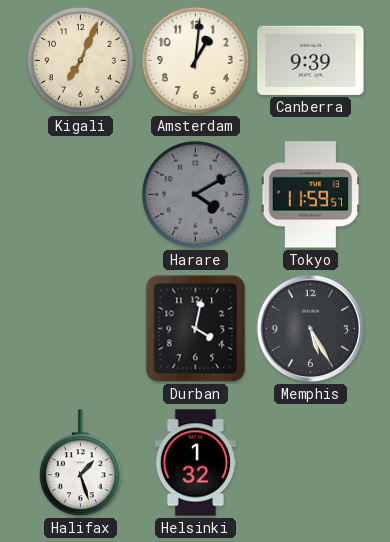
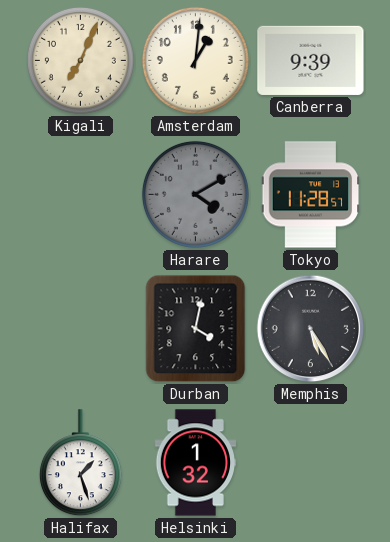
Tokyo: 11:59 -> 11:28
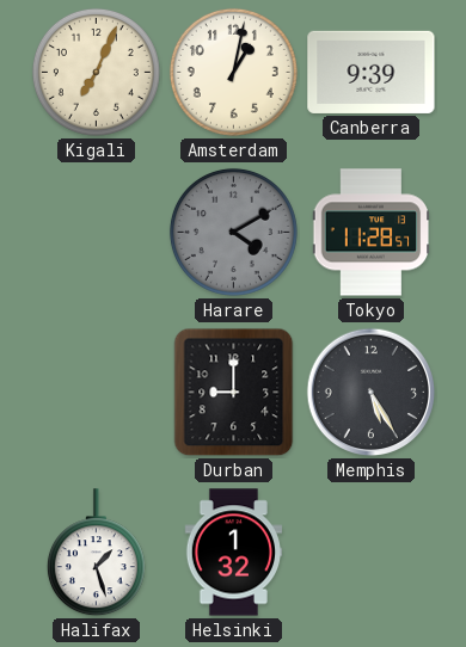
Amsterdam: 1:01 -> 1:02
Durban: 4:02 -> 9:00
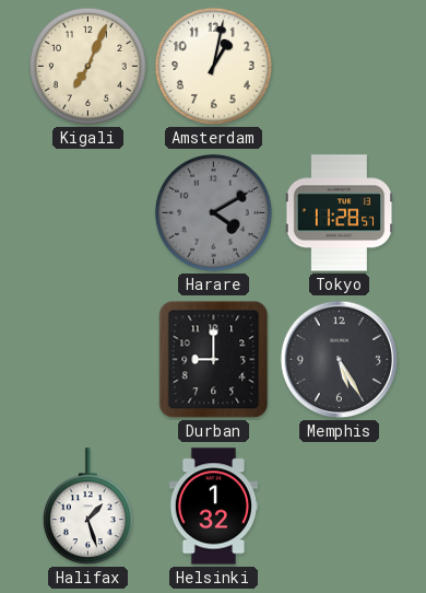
Canberra: 9:39 -> none
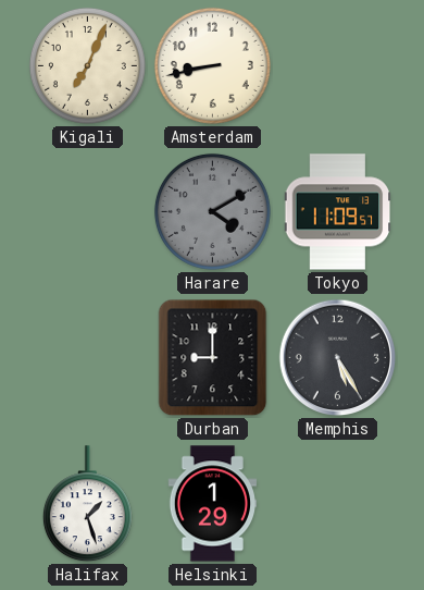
Amsterdam: 1:02 -> 8:43
Tokyo: 11:28 -> 11:09
Helsinki: 1:32 -> 1:29
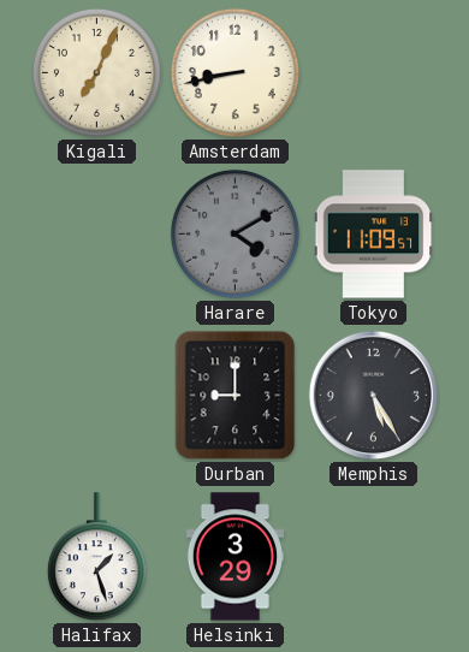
Helsinki: 1:29 -> 3:29
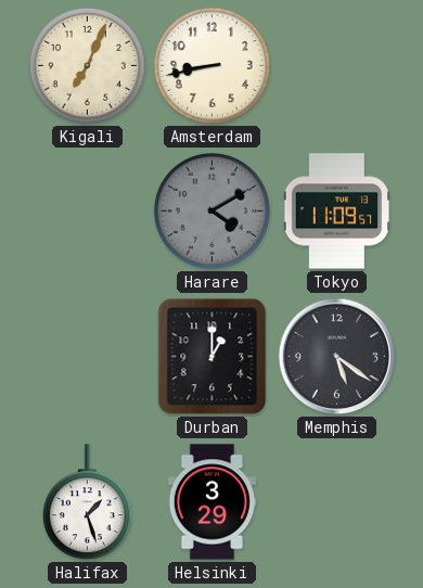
Durban: 9:00 -> 1:00
Memphis: 5:25 -> 5:21
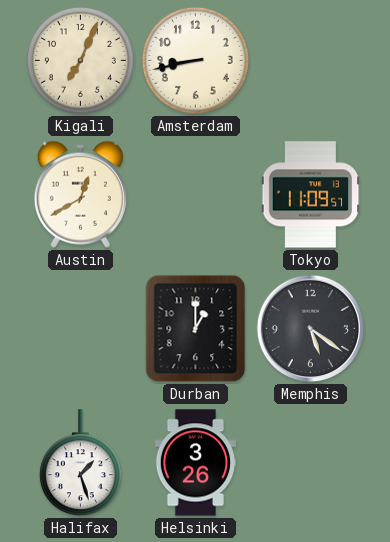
Austin: none -> 12:40
Harare: 4:10 -> none
Helsinki: 3:29 -> 3:26
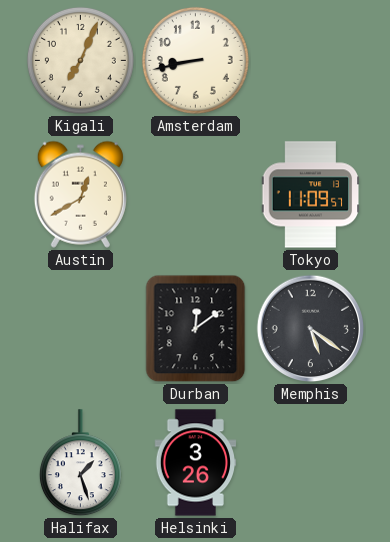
Durban: 1:00 -> 12:09
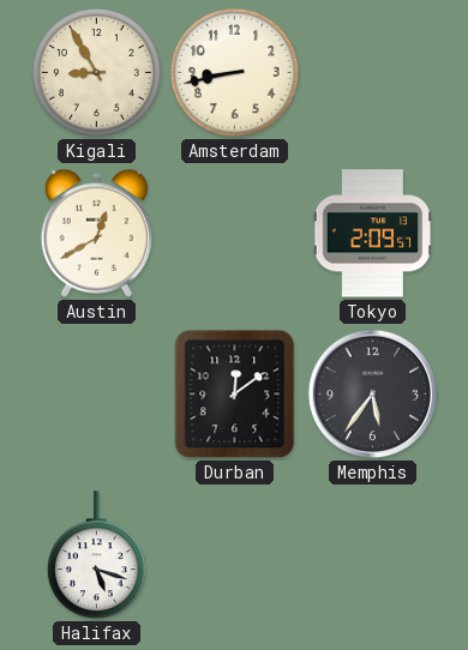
Kigali: 7:04 -> 8:55
Tokyo: 11:09 -> 2:09
Memphis: 5:21 -> 5:36
Halifax: 1:27 -> 5:18
Helsinki: 3:26 -> none
